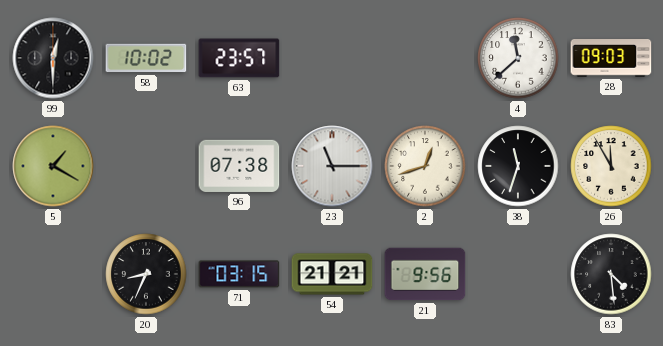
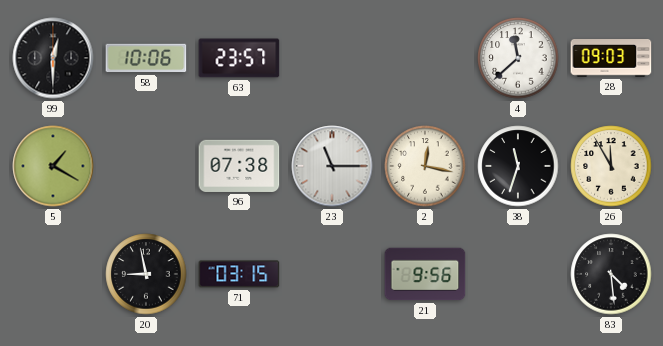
58: 10:02 -> 10:06
2: 12:42 -> 12:17
20: 8:34 -> 8:58
54: 21:21 -> none
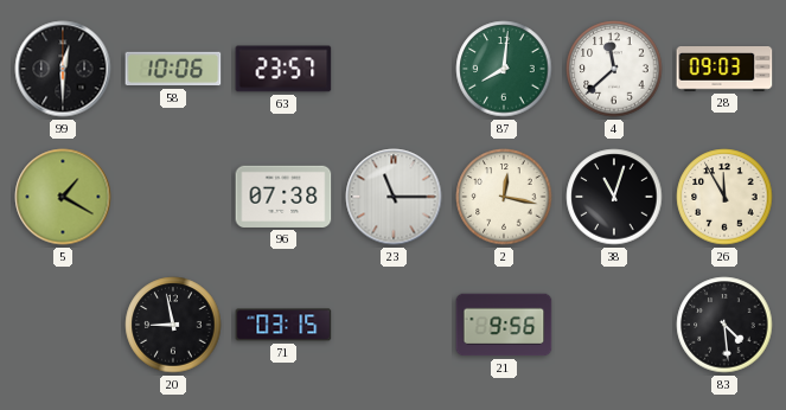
87: none -> 8:01
38: 11:33 -> 11:03
